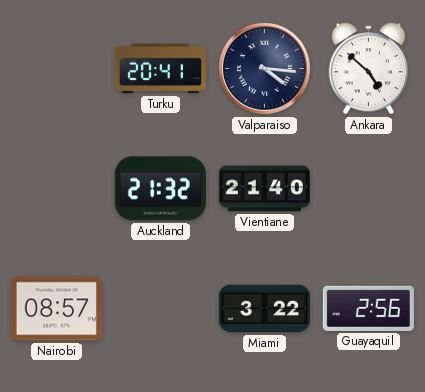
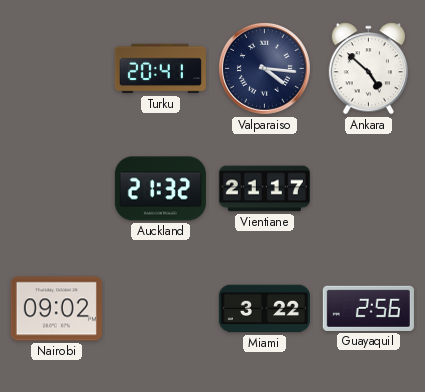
Vientiane: 21:40 -> 21:17
Nairobi: 08:57 -> 09:02
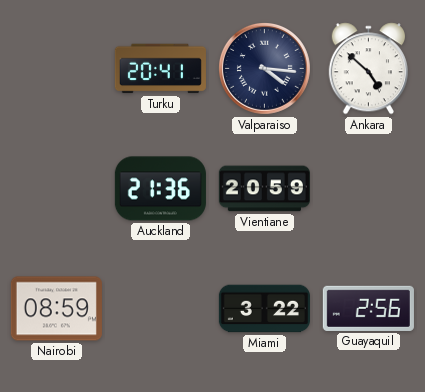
Auckland: 21:32 -> 21:36
Vientiane: 21:17 -> 20:59
Nairobi: 09:02 -> 08:59
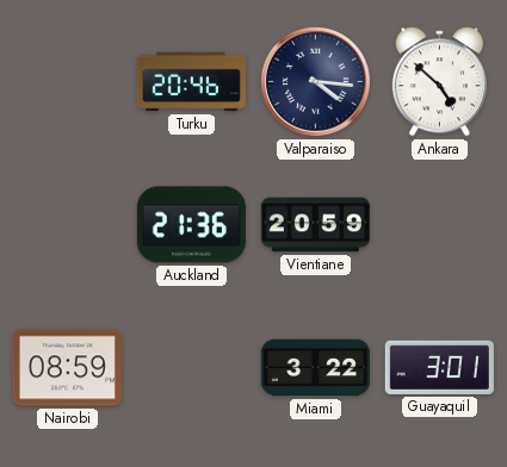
Turku: 20:41 -> 20:46
Guayaquil: 2:56 -> 3:01
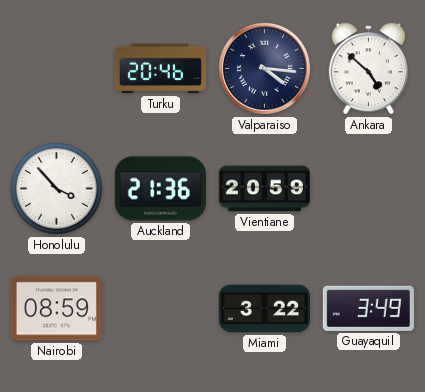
Honolulu: none -> 3:53
Guayaquil: 3:01 -> 3:49
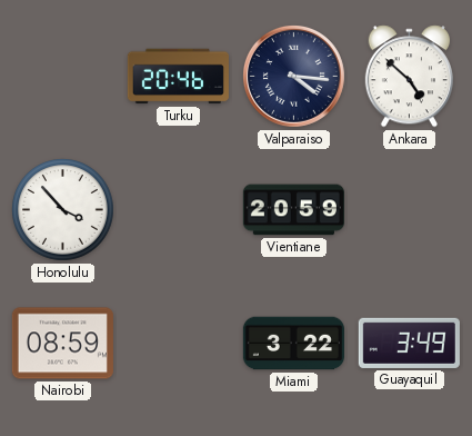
Auckland: 21:36 -> none
